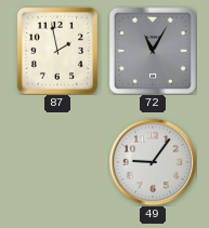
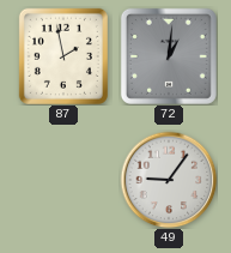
72: 11:05 -> 1:01
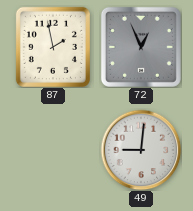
72: 1:01 -> 12:56
49: 9:06 -> 9:01
